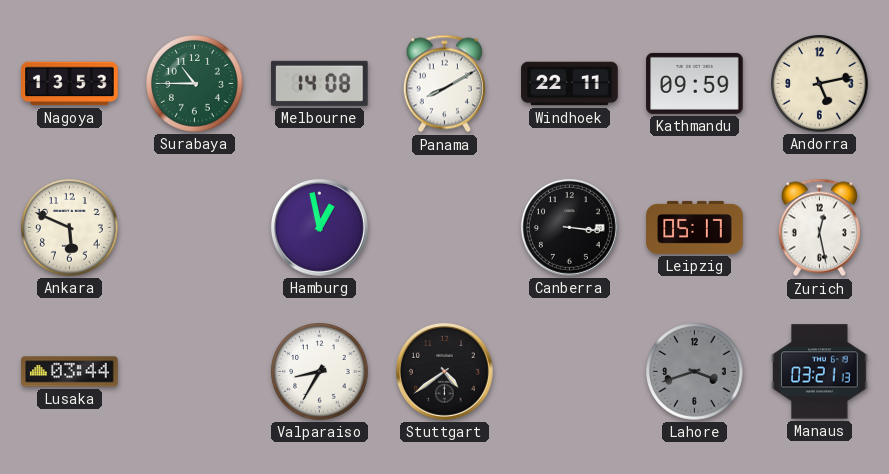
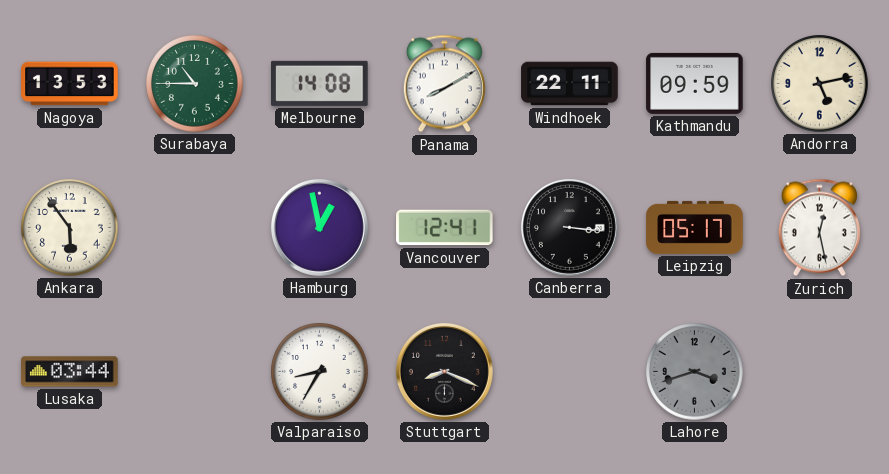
Ankara: 5:49 -> 5:54
Vancouver: none -> 12:41
Stuttgart: 4:39 -> 8:19
Manaus: 03:21 -> none
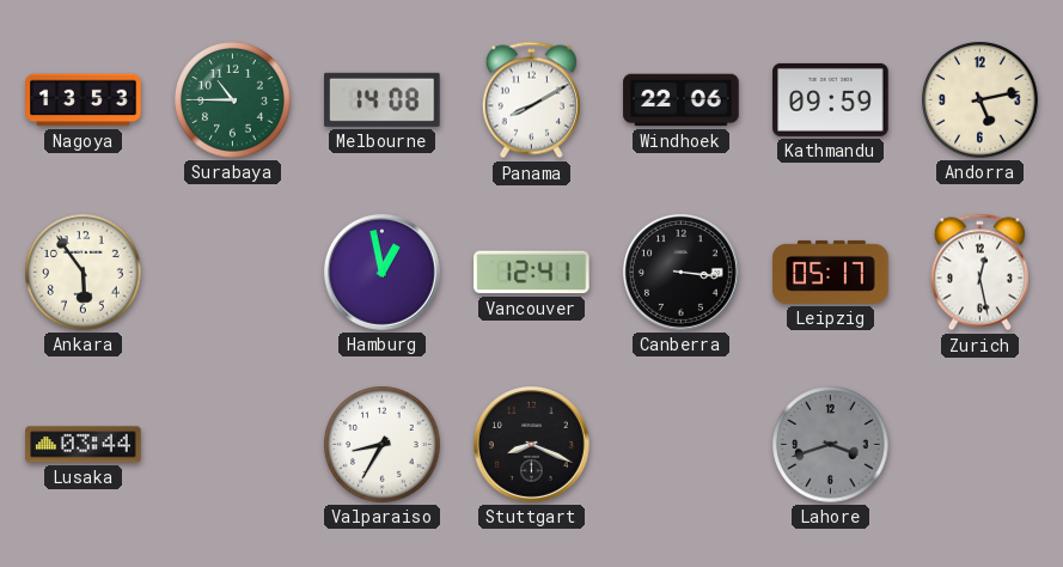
Windhoek: 22:11 -> 22:06
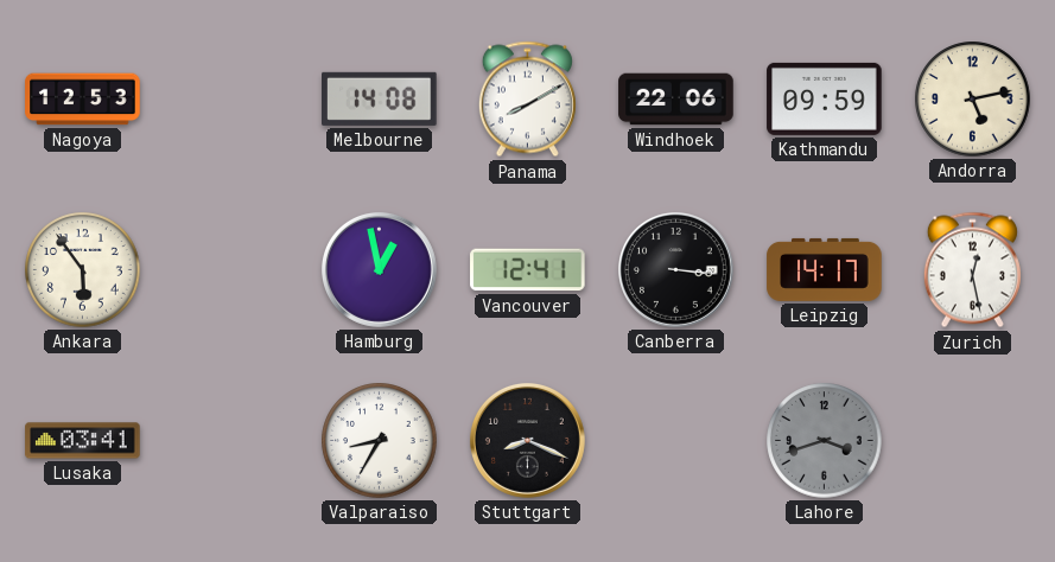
Nagoya: 13:53 -> 12:53
Surabaya: 10:45 -> none
Leipzig: 05:17 -> 14:17
Lusaka: 03:44 -> 03:41
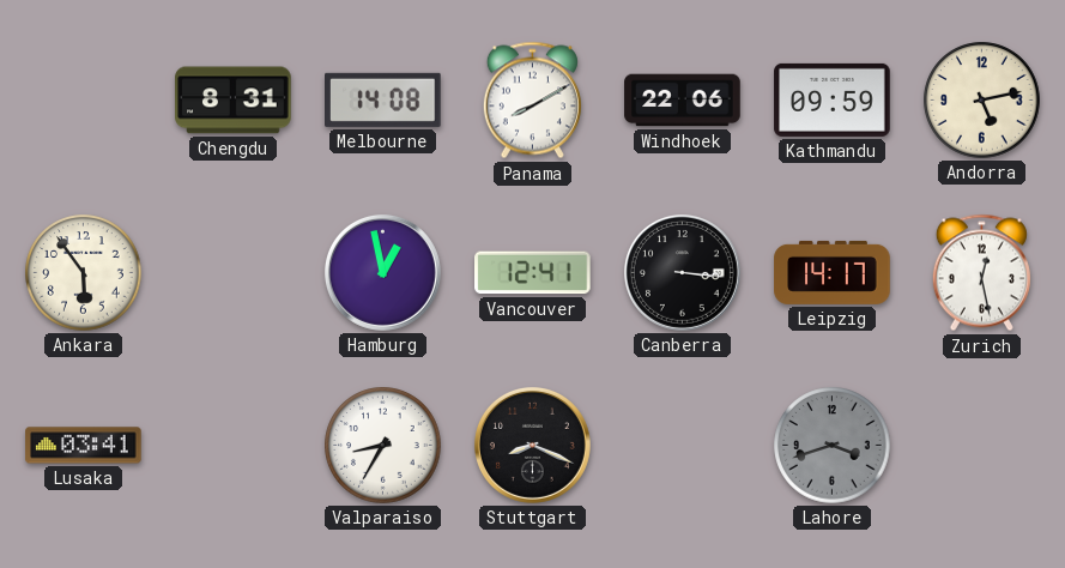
Nagoya: 12:53 -> none
Chengdu: none -> 8:31
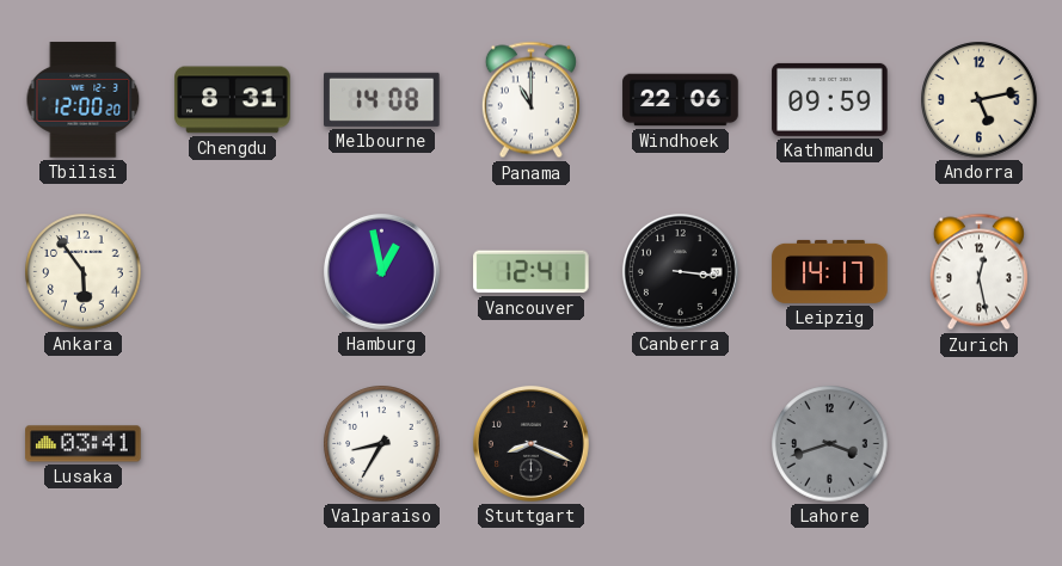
Tbilisi: none -> 12:00
Panama: 8:10 -> 11:00
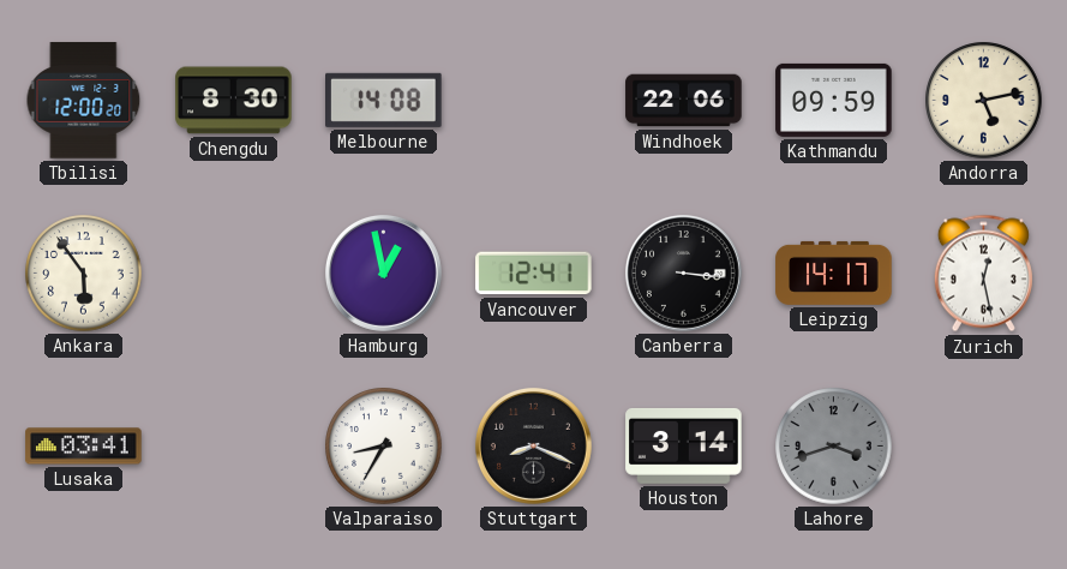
Chengdu: 8:31 -> 8:30
Panama: 11:00 -> none
Houston: none -> 3:14
